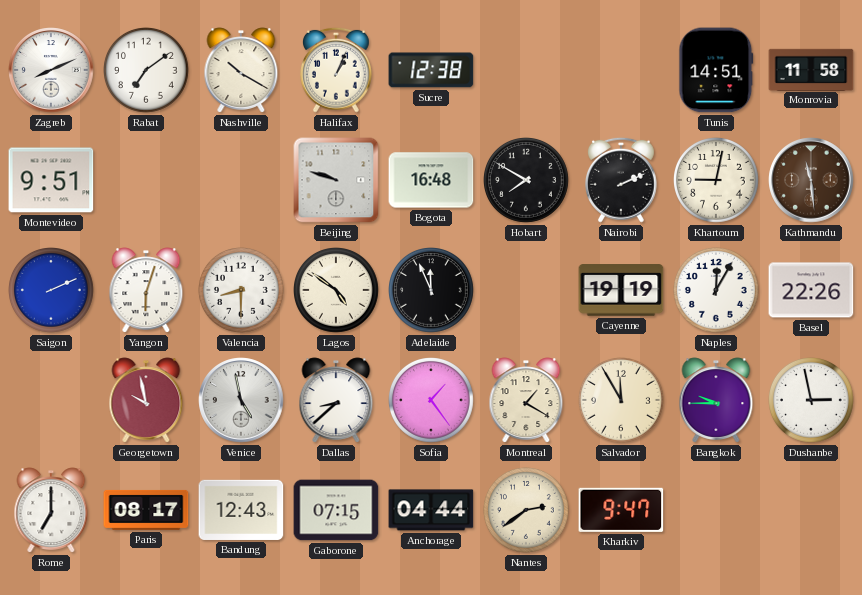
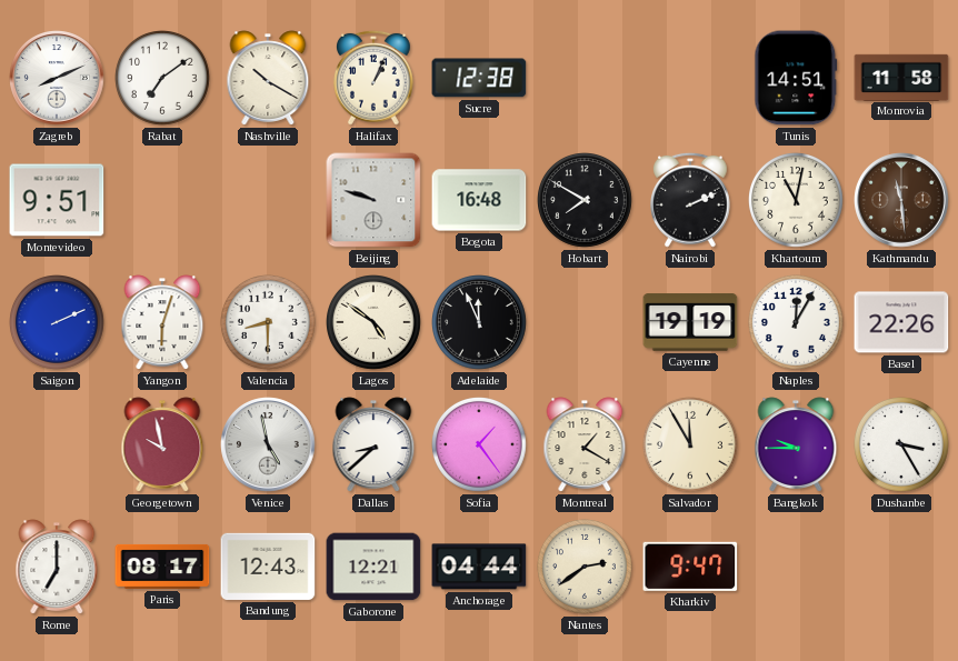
Khartoum: 9:02 -> 11:02
Dushanbe: 2:58 -> 3:25
Gaborone: 07:15 -> 12:21
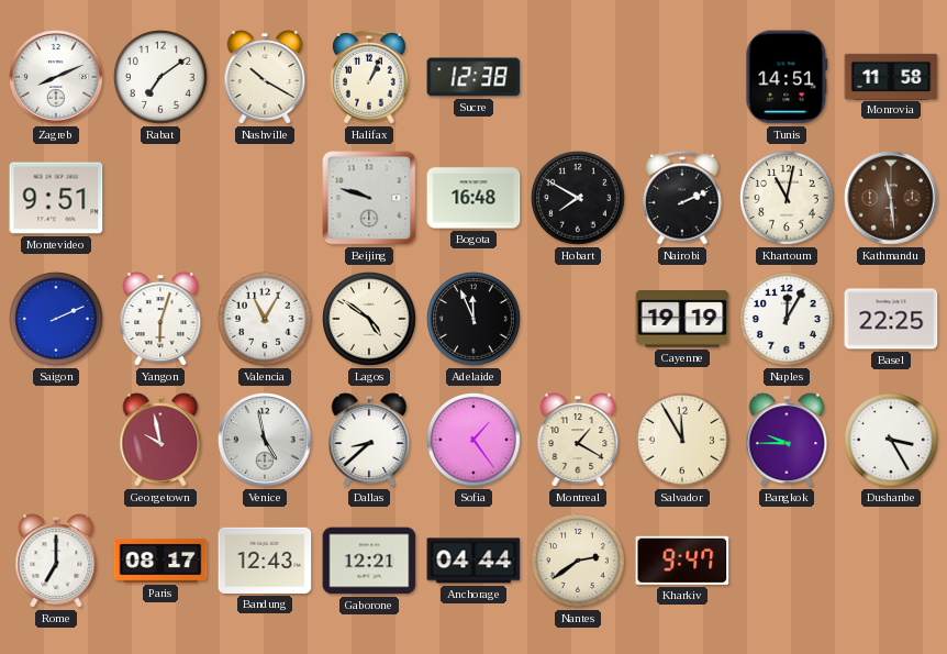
Valencia: 8:30 -> 11:05
Basel: 22:26 -> 22:25
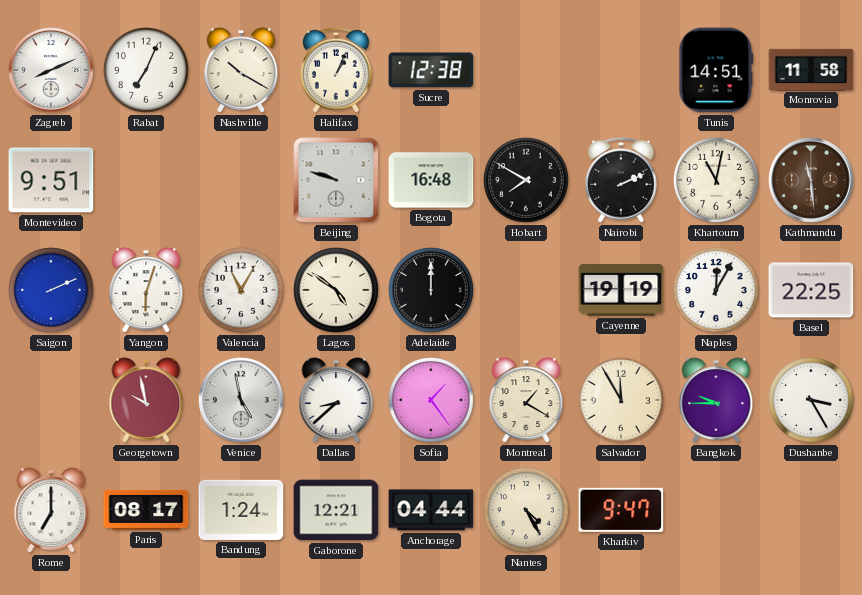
Rabat: 7:09 -> 7:04
Adelaide: 11:56 -> 12:00
Bandung: 12:43 -> 1:24
Nantes: 2:39 -> 4:25
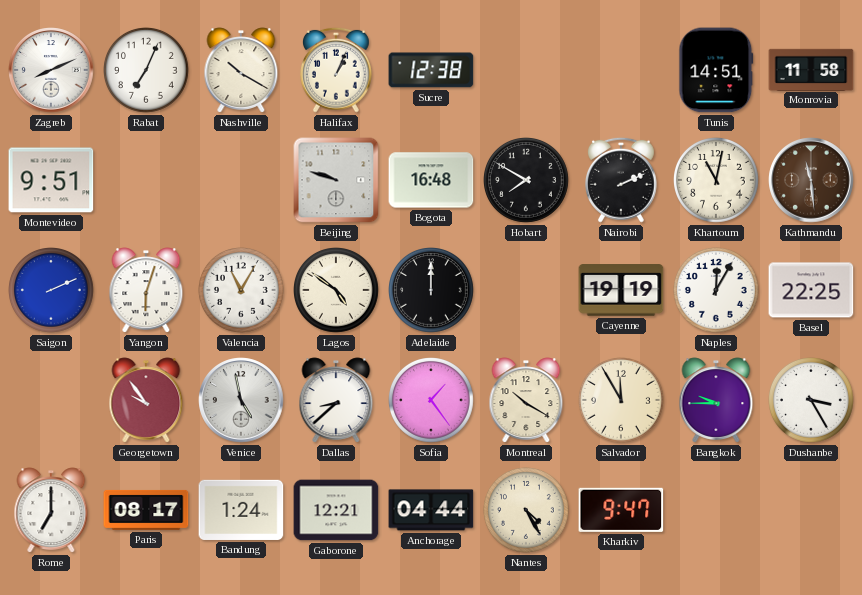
Georgetown: 9:58 -> 9:54
Montreal: 1:20 -> 10:20
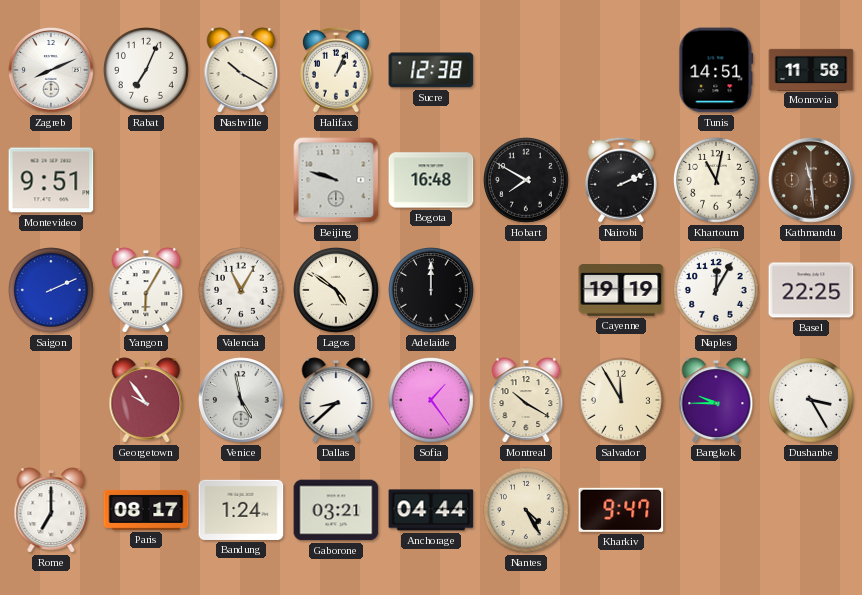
Yangon: 6:03 -> 6:05
Gaborone: 12:21 -> 03:21
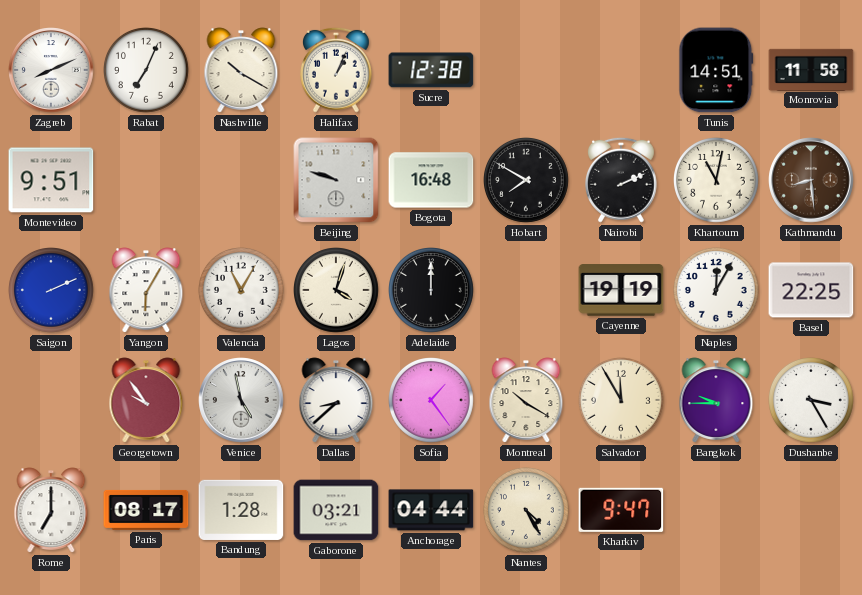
Kathmandu: 11:29 -> 8:29
Lagos: 4:51 -> 4:03
Bandung: 1:24 -> 1:28
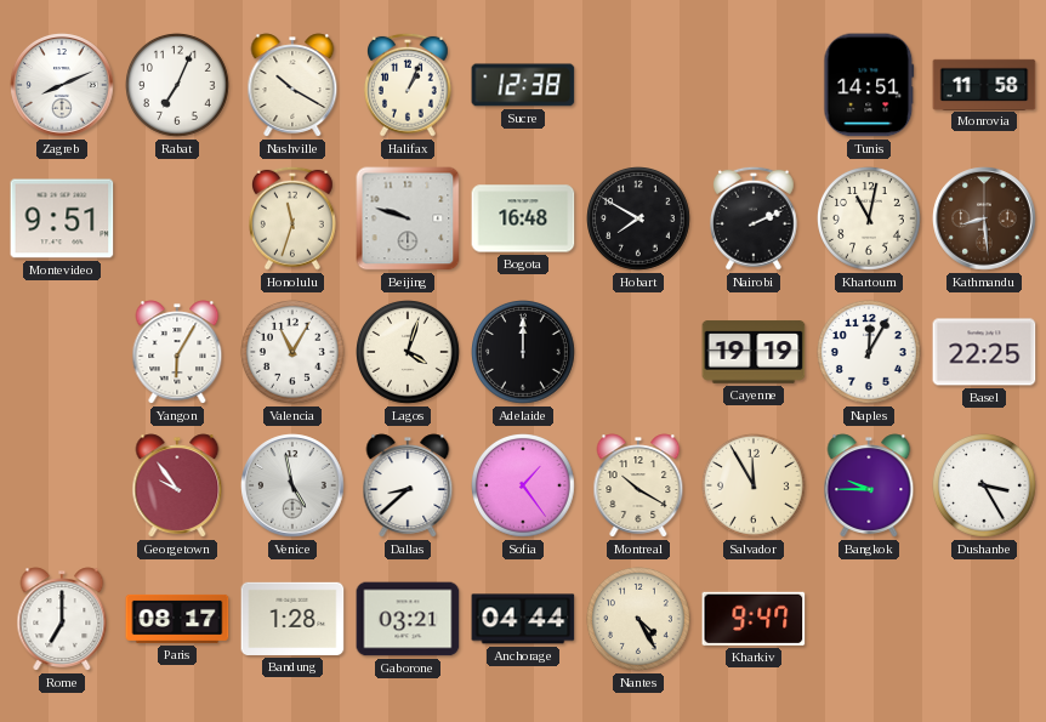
Honolulu: none -> 11:33
Saigon: 2:11 -> none
